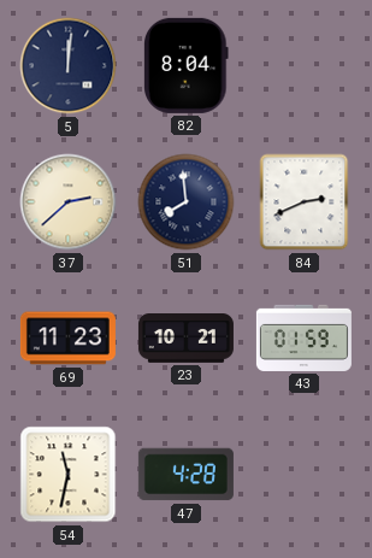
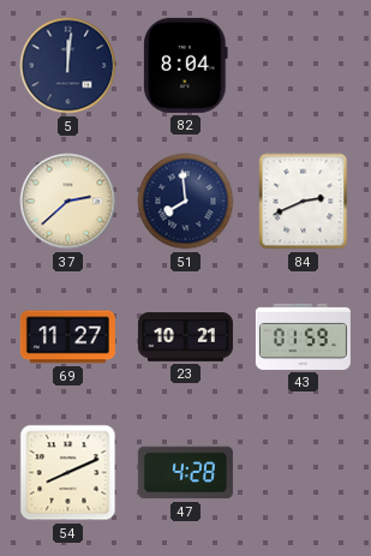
69: 11:23 -> 11:27
54: 11:32 -> 8:11
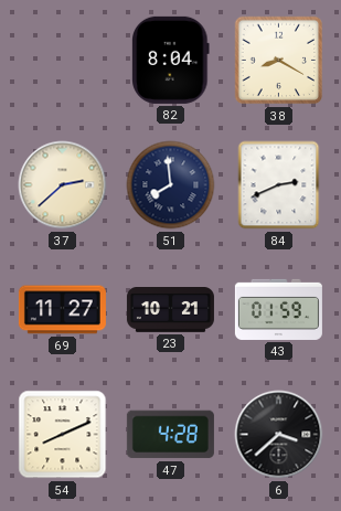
5: 12:01 -> none
38: none -> 8:20
6: none -> 3:38
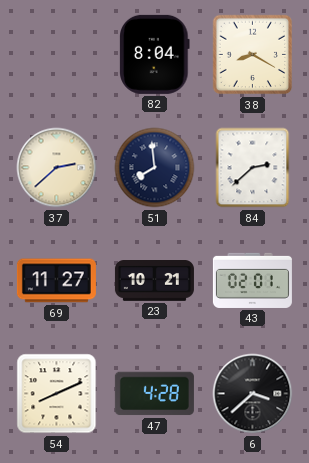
84: 2:41 -> 2:38
43: 01:59 -> 02:01
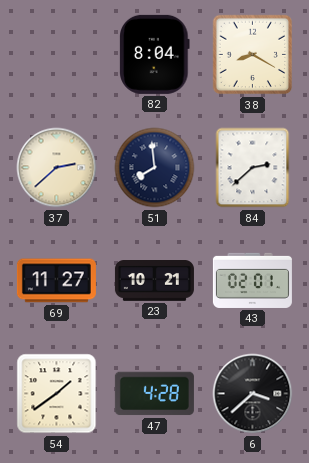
54: 8:11 -> 1:39
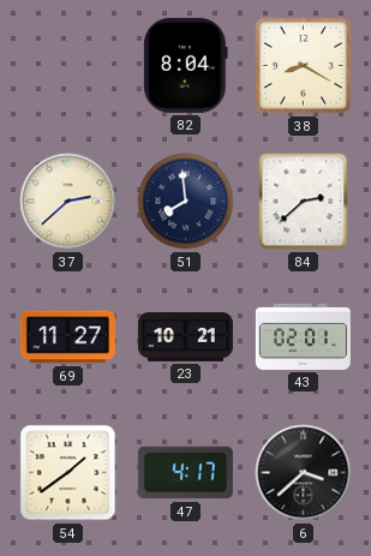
47: 4:28 -> 4:17
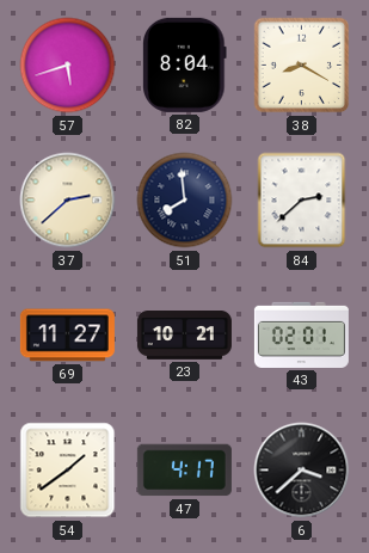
57: none -> 5:42
